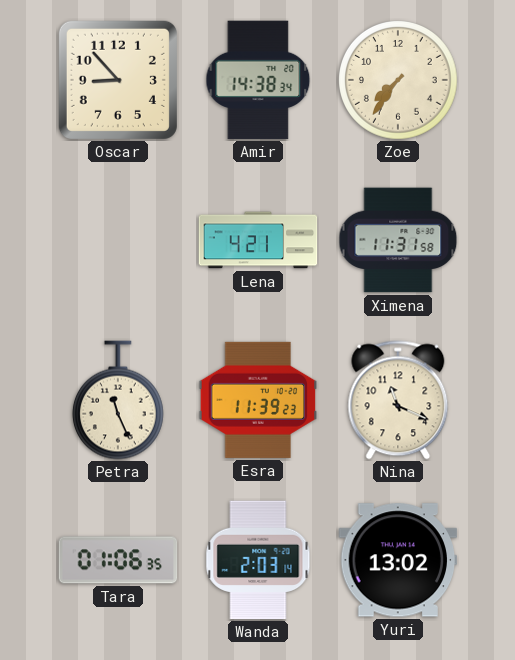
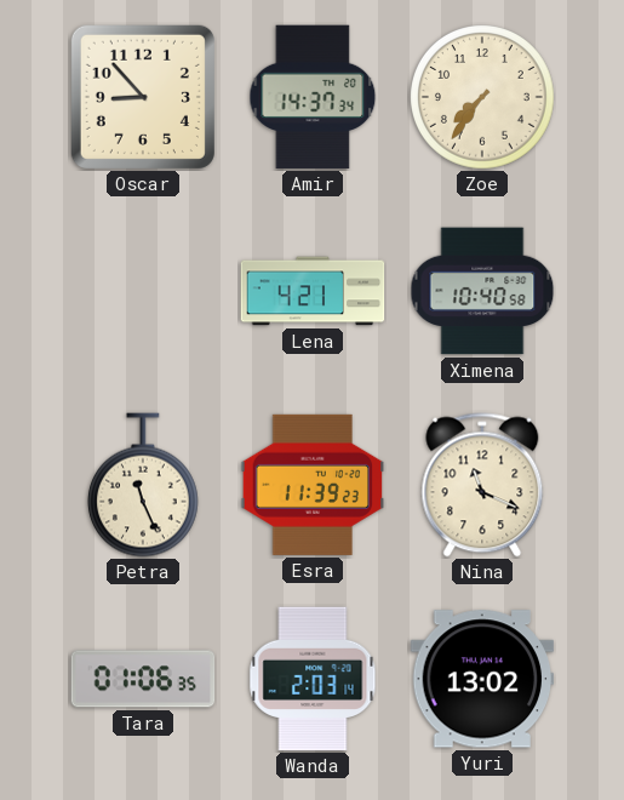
Amir: 14:38 -> 14:37
Ximena: 11:31 -> 10:40
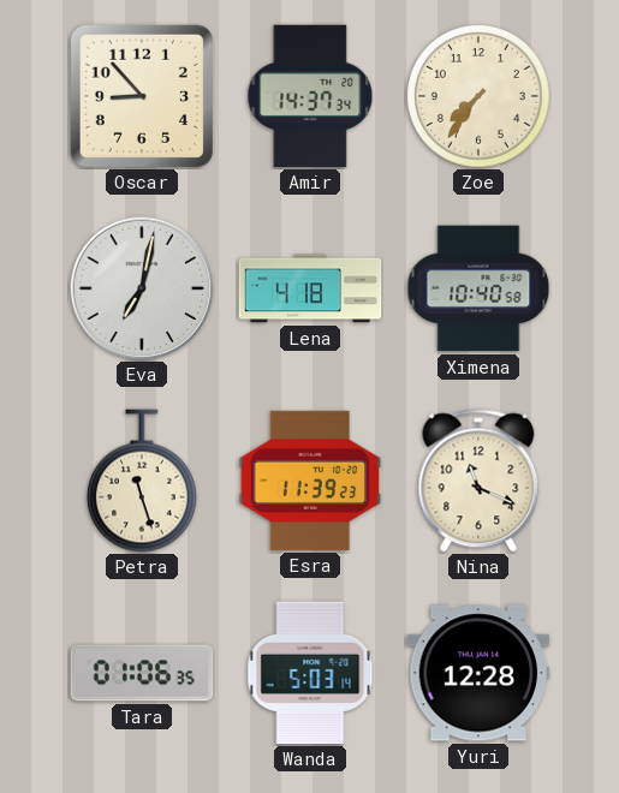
Eva: none -> 7:02
Lena: 4:21 -> 4:18
Petra: 11:26 -> 11:27
Wanda: 2:03 -> 5:03
Yuri: 13:02 -> 12:28
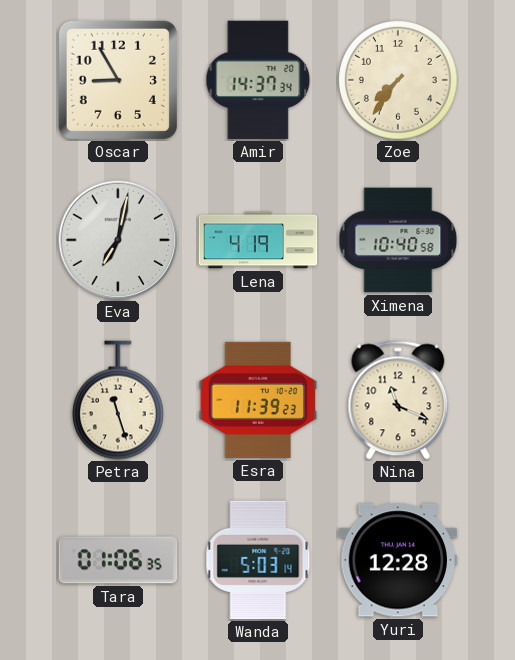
Oscar: 8:53 -> 8:55
Lena: 4:18 -> 4:19
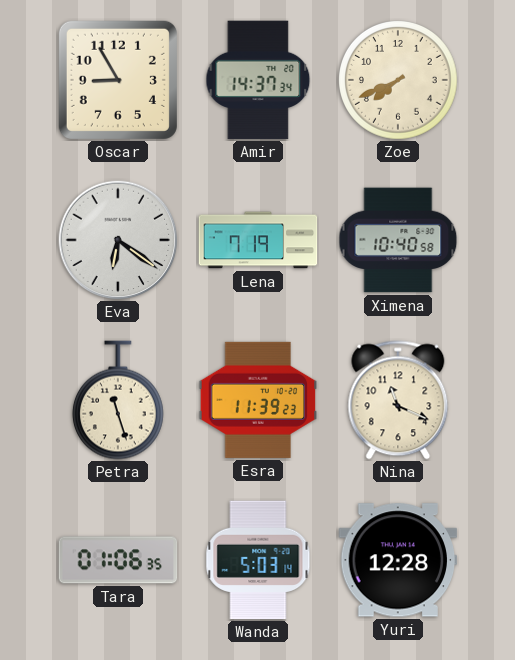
Zoe: 7:36 -> 7:41
Eva: 7:02 -> 6:21
Lena: 4:19 -> 7:19
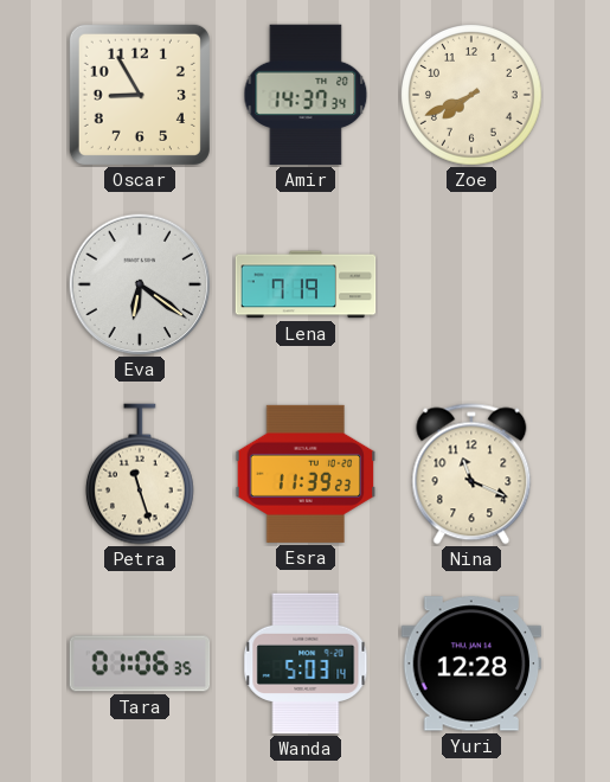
Ximena: 10:40 -> none
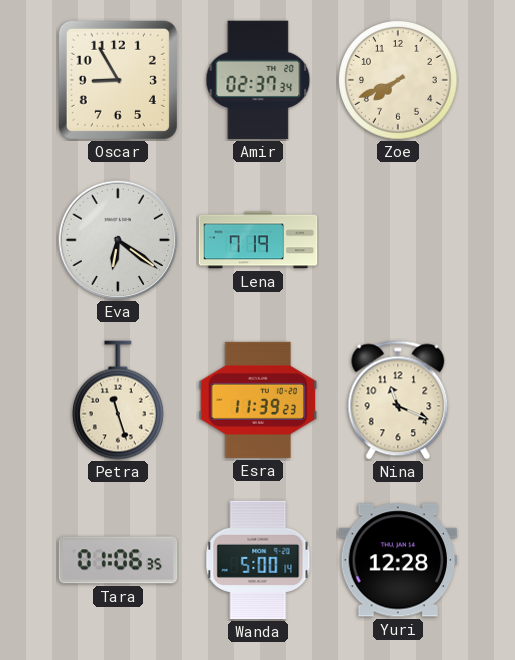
Amir: 14:37 -> 02:37
Wanda: 5:03 -> 5:00
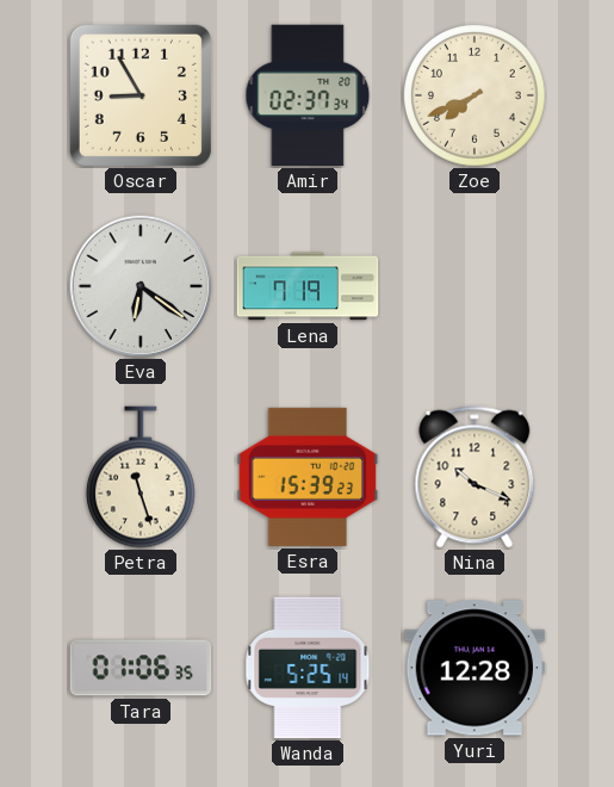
Esra: 11:39 -> 15:39
Nina: 11:19 -> 10:19
Wanda: 5:00 -> 5:25
